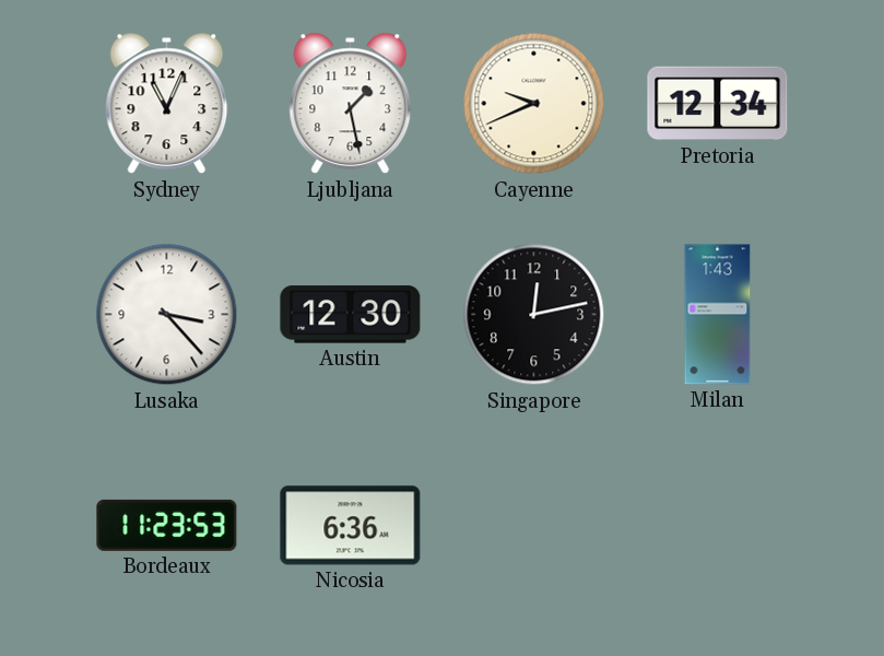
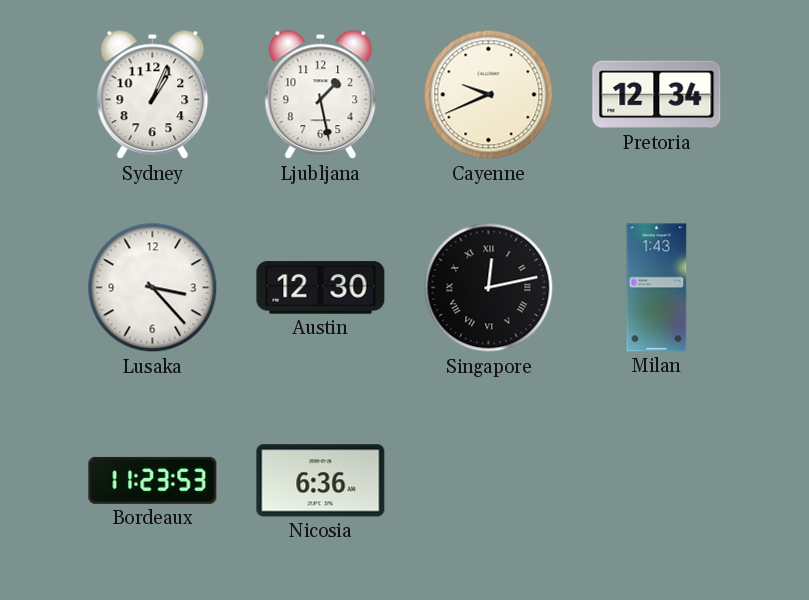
Sydney: 11:04 -> 1:04
Singapore numerals: Arabic -> Roman
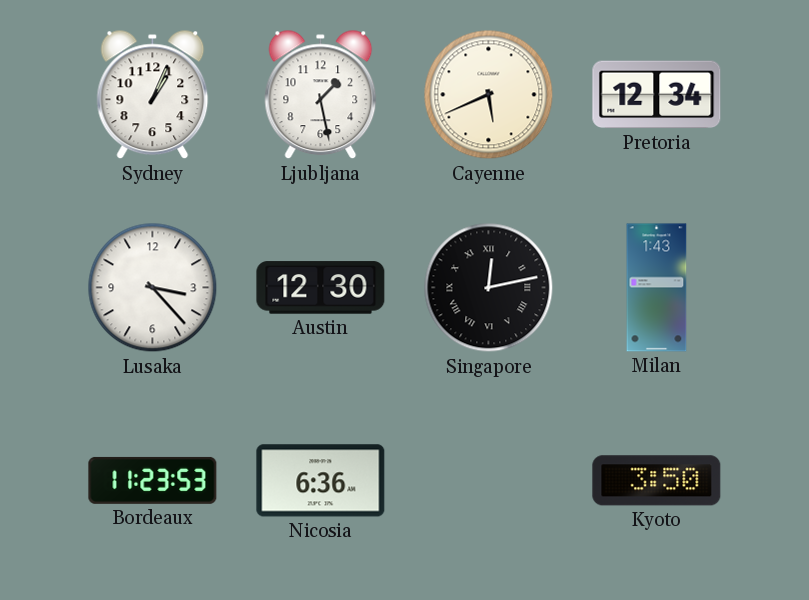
Cayenne: 9:41 -> 5:41
Kyoto: none -> 3:50
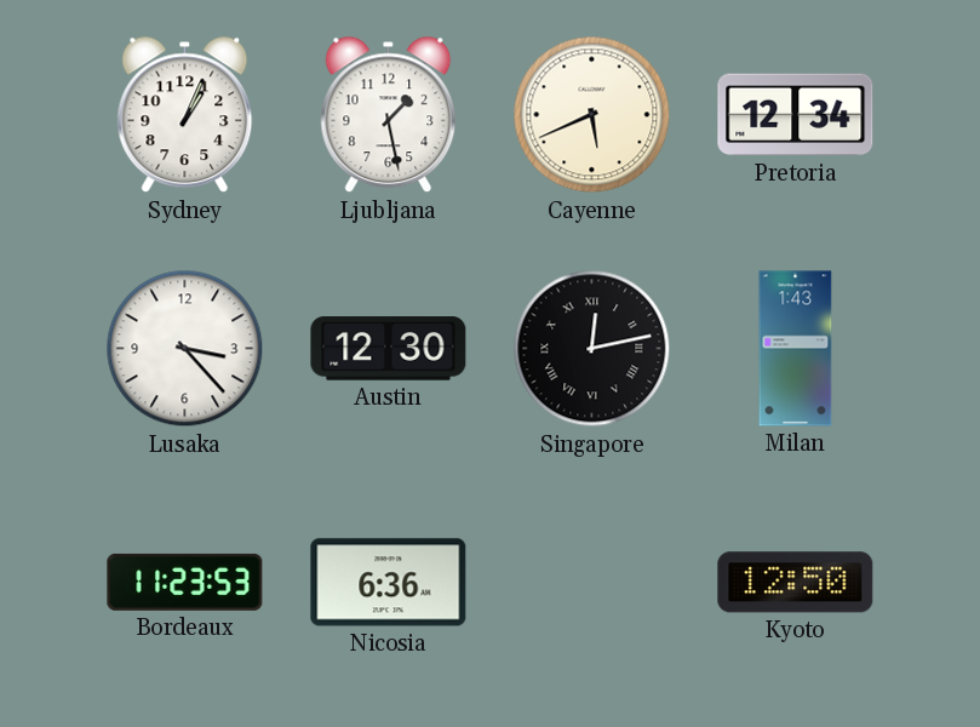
Kyoto: 3:50 -> 12:50
